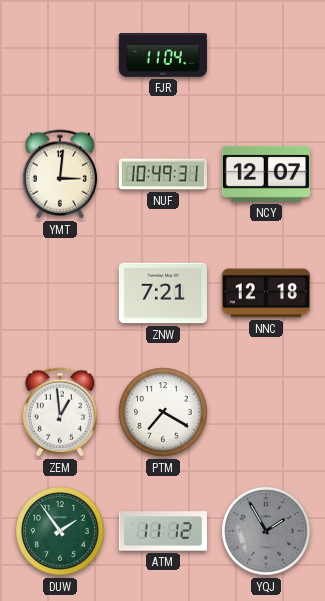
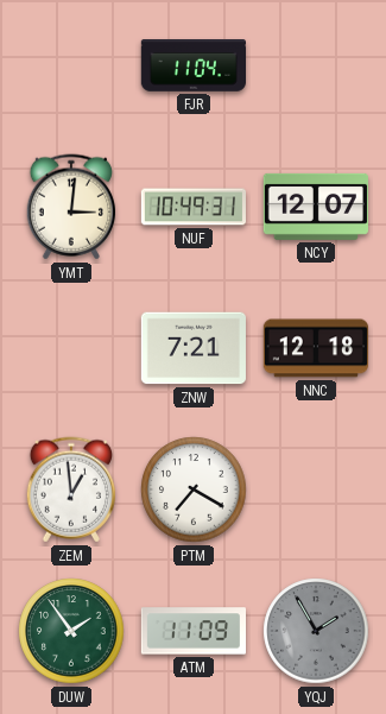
ATM: 11:12 -> 11:09
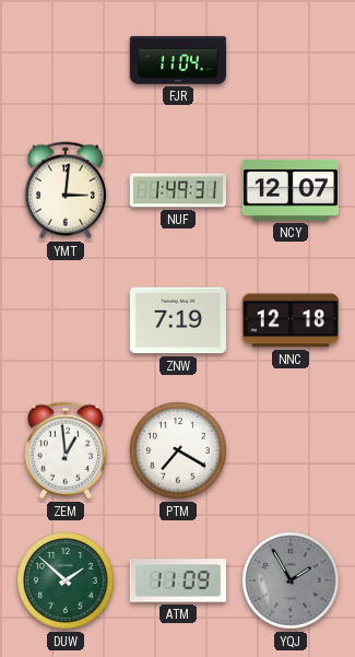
NUF: 10:49 -> 1:49
ZNW: 7:21 -> 7:19
DUW: 1:54 -> 1:52
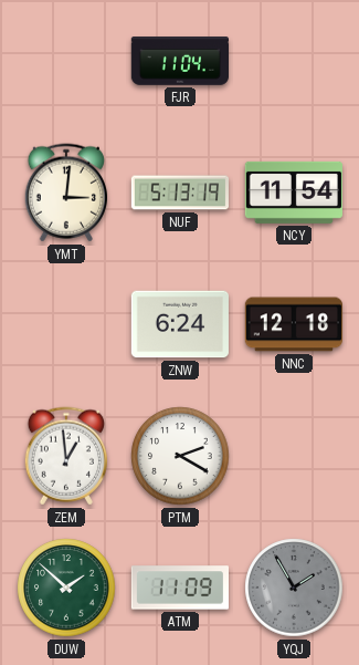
NUF: 1:49 -> 5:13
NCY: 12:07 -> 11:54
ZNW: 7:19 -> 6:24
PTM: 7:20 -> 2:20
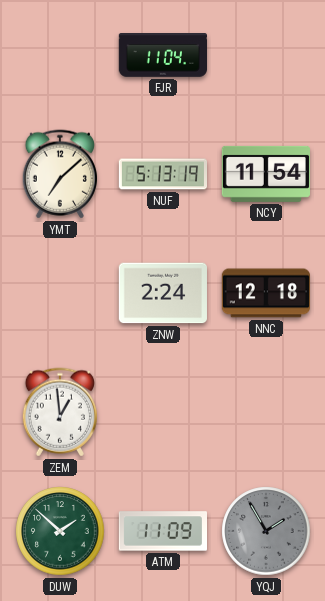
YMT: 3:01 -> 7:08
ZNW: 6:24 -> 2:24
PTM: 2:20 -> none
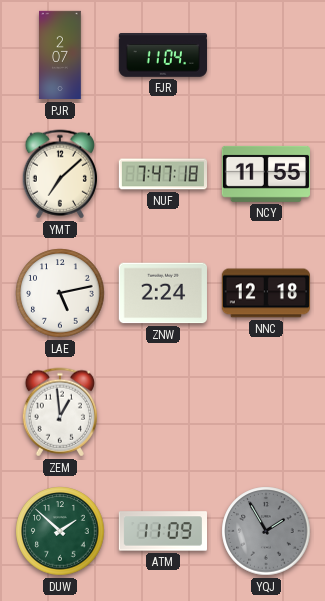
PJR: none -> 2:07
NUF: 5:13 -> 7:47
NCY: 11:54 -> 11:55
LAE: none -> 5:13
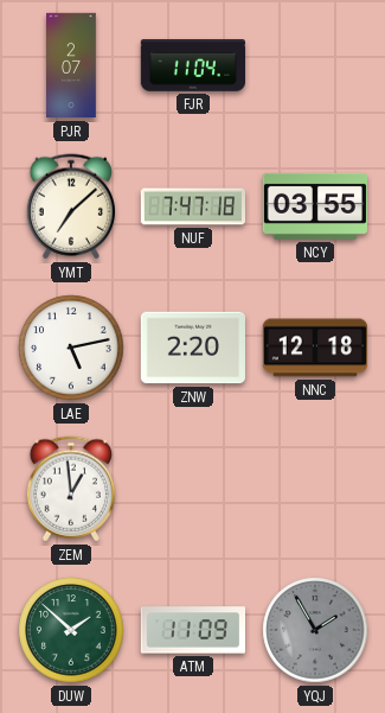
NCY: 11:55 -> 03:55
ZNW: 2:24 -> 2:20
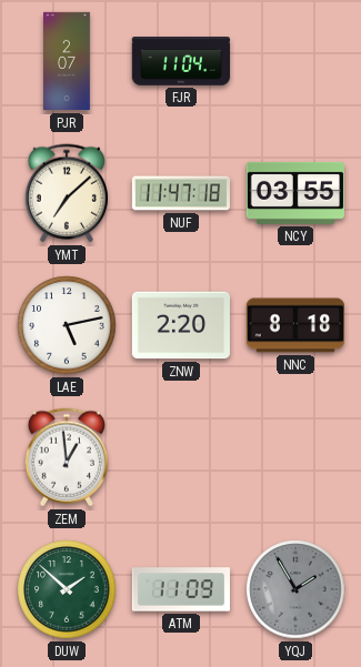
NUF: 7:47 -> 11:47
NNC: 12:18 -> 8:18
